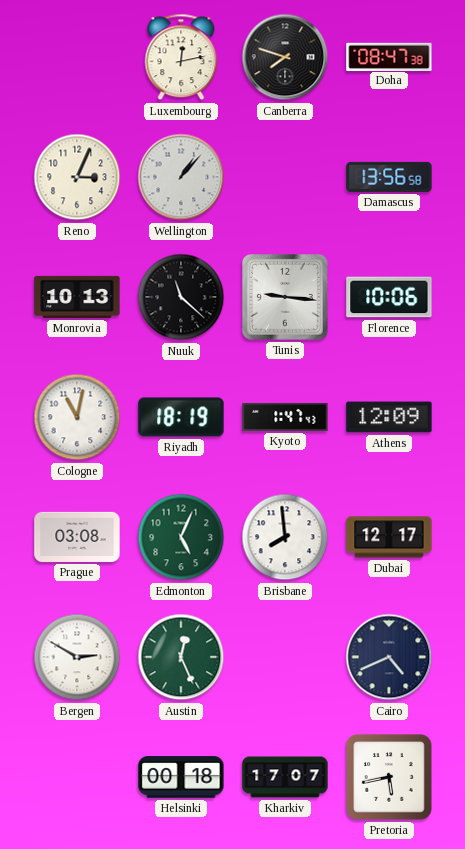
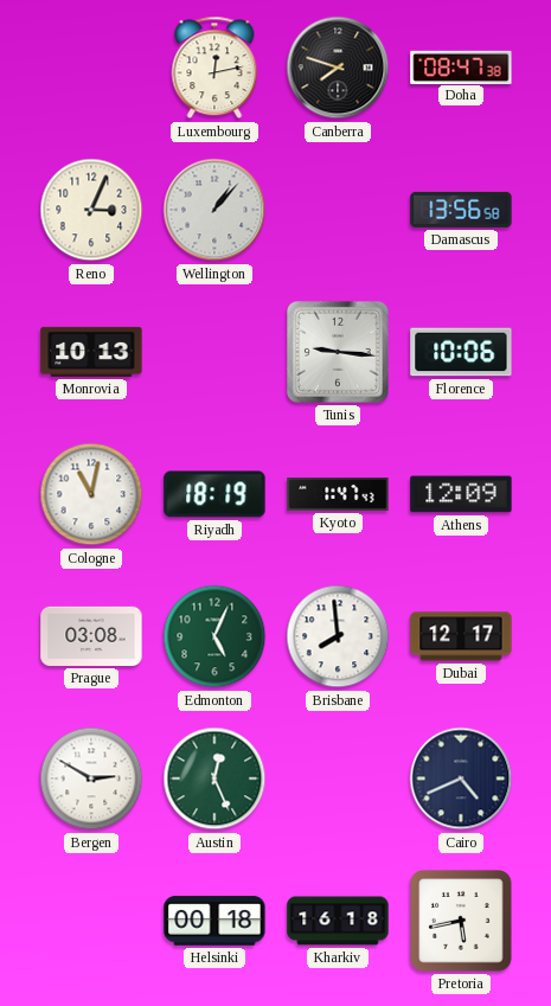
Nuuk: 11:22 -> none
Kharkiv: 17:07 -> 16:18
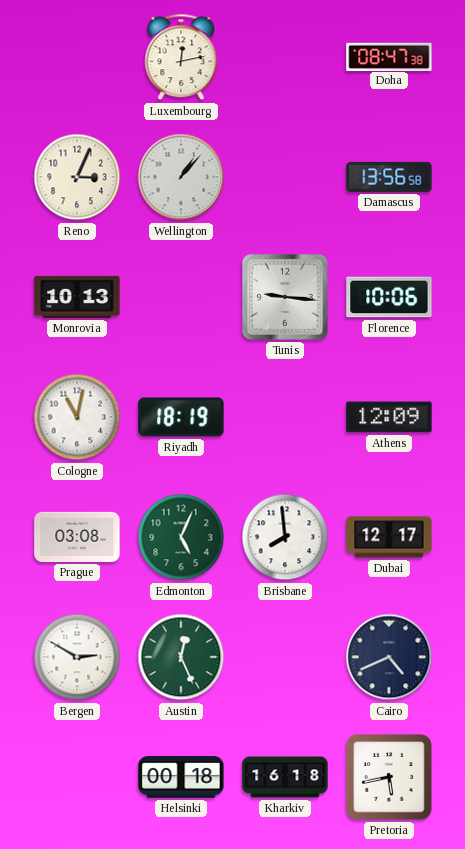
Canberra: 7:48 -> none
Kyoto: 1:47 -> none
